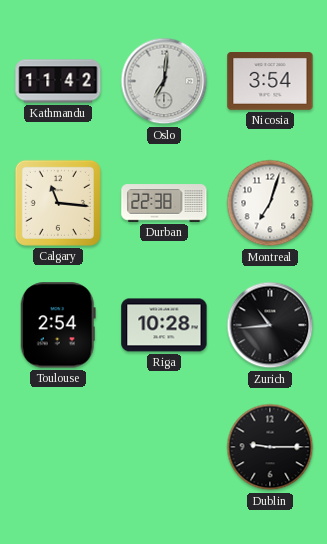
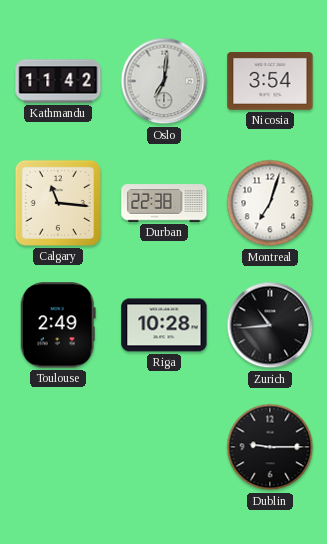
Toulouse: 2:54 -> 2:49
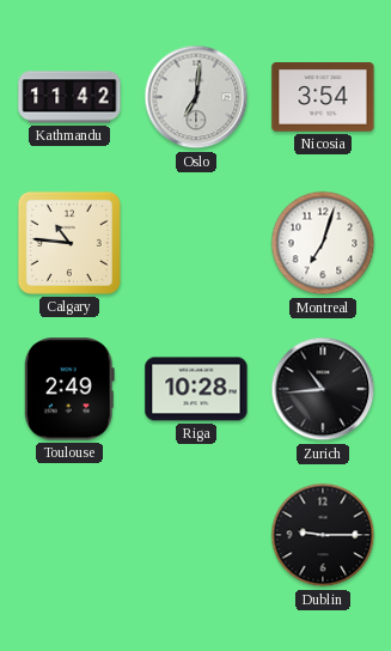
Calgary: 11:16 -> 10:46
Durban: 22:38 -> none
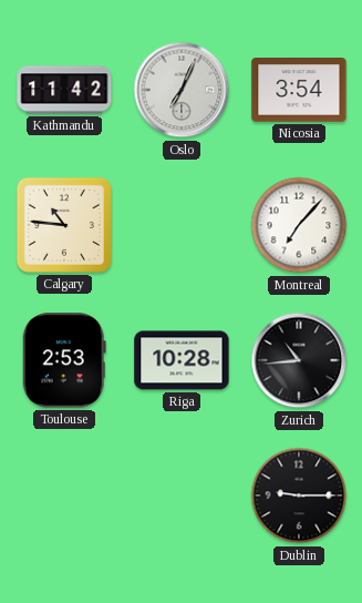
Oslo: 7:01 -> 7:04
Montreal: 7:03 -> 7:07
Toulouse: 2:49 -> 2:53
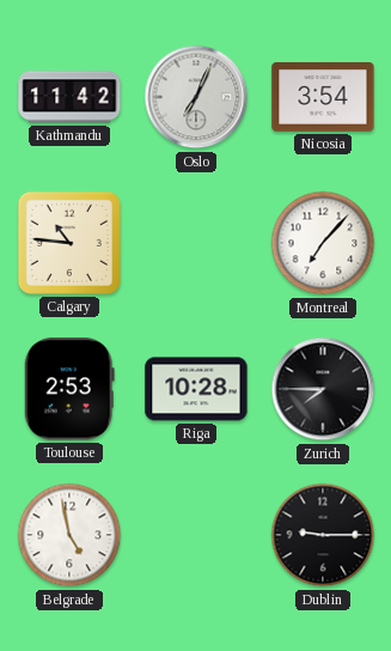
Zurich: 10:44 -> 7:45
Belgrade: none -> 4:58
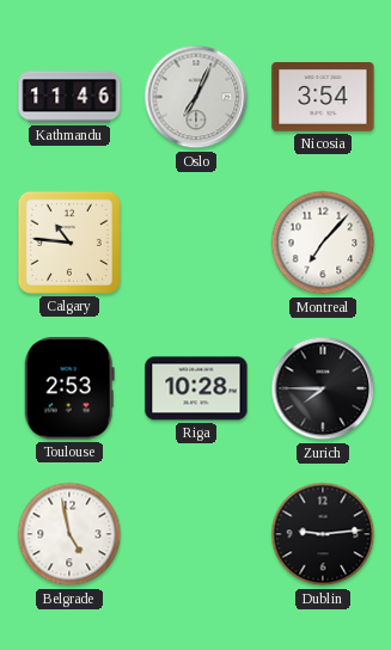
Kathmandu: 11:42 -> 11:46
Dublin: 9:15 -> 9:14
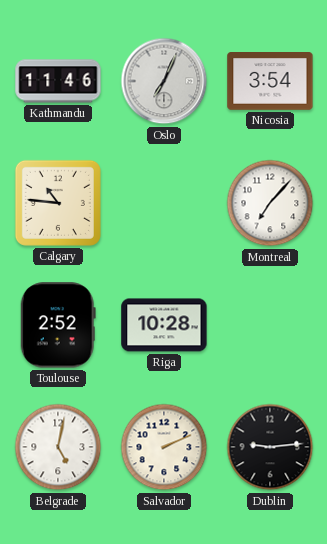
Toulouse: 2:53 -> 2:52
Zurich: 7:45 -> none
Belgrade: 4:58 -> 5:02
Salvador: none -> 2:11
